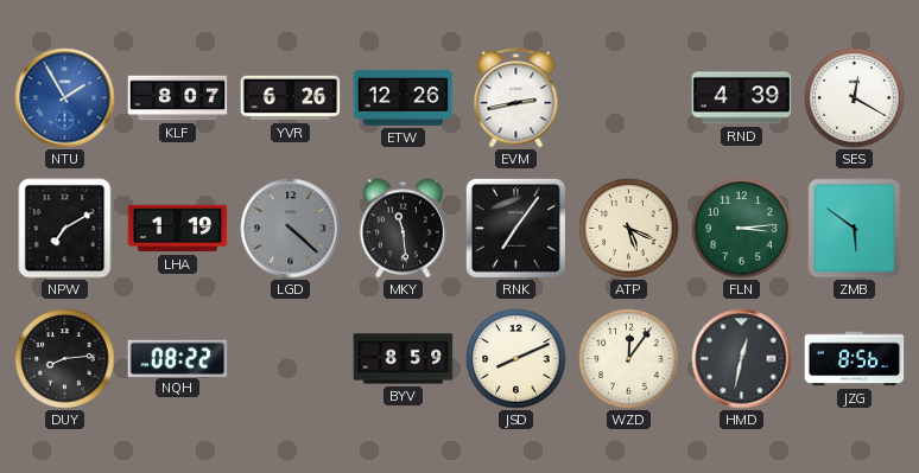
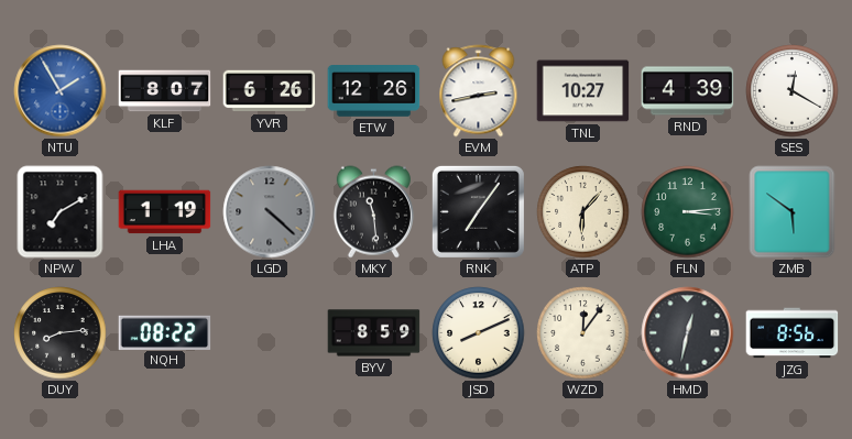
TNL: none -> 10:27
ATP: 5:19 -> 6:07
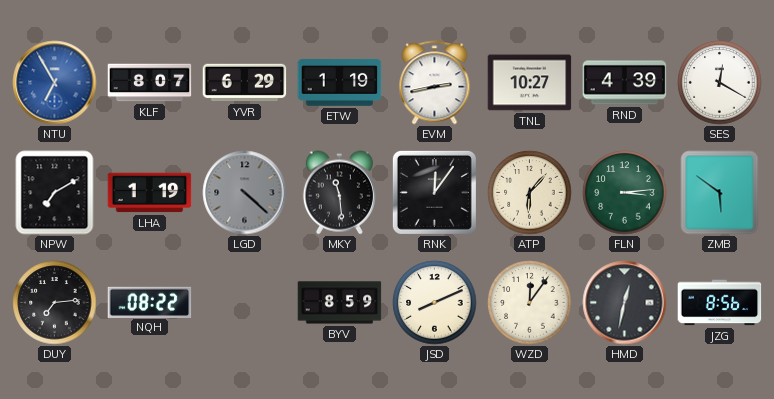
NTU: 1:55 -> 6:55
YVR: 6:26 -> 6:29
ETW: 12:26 -> 1:19
RNK: 7:06 -> 12:06
DUY: 8:14 -> 7:14
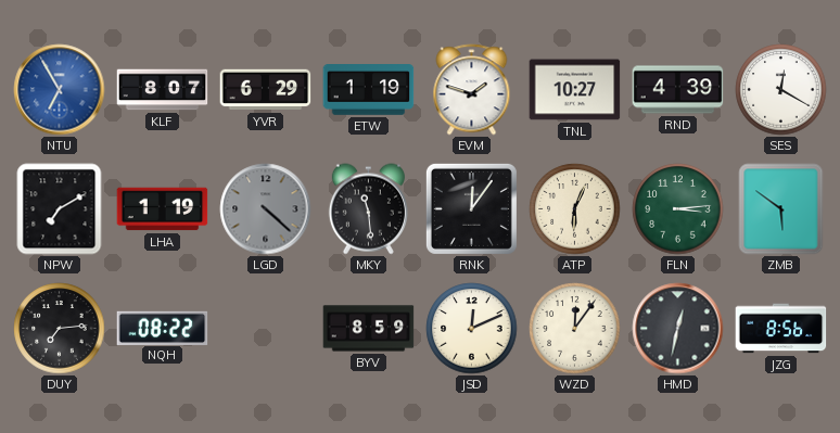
EVM: 2:43 -> 1:48
ATP: 6:07 -> 6:04
JSD: 8:11 -> 12:11
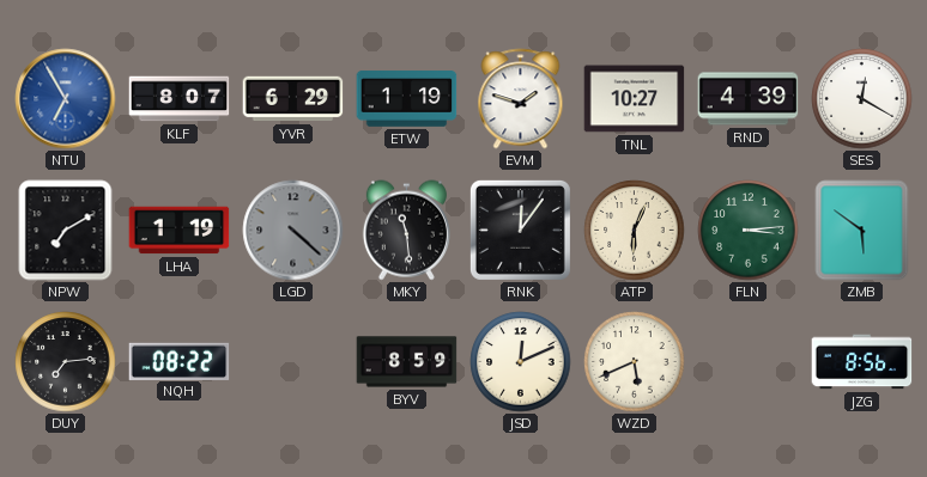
WZD: 12:06 -> 5:41
HMD: 12:32 -> none
